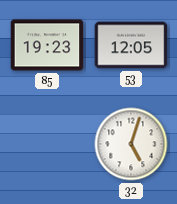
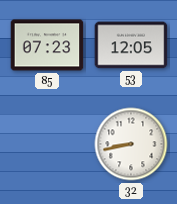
85: 19:23 -> 07:23
32: 5:03 -> 8:43
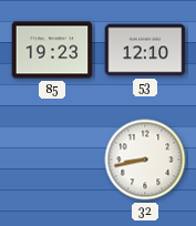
85: 07:23 -> 19:23
53: 12:05 -> 12:10
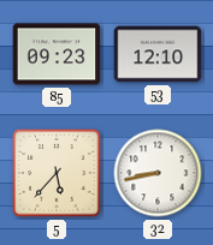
85: 19:23 -> 09:23
5: none -> 5:37
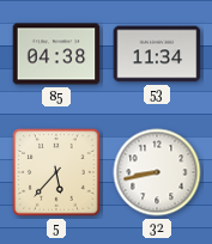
85: 09:23 -> 04:38
53: 12:10 -> 11:34
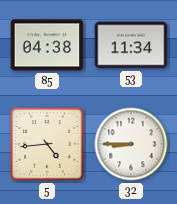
5: 5:37 -> 4:44
32: 8:43 -> 8:45
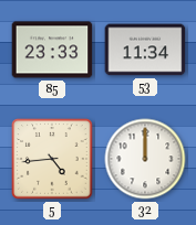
85: 04:38 -> 23:33
32: 8:45 -> 12:00
